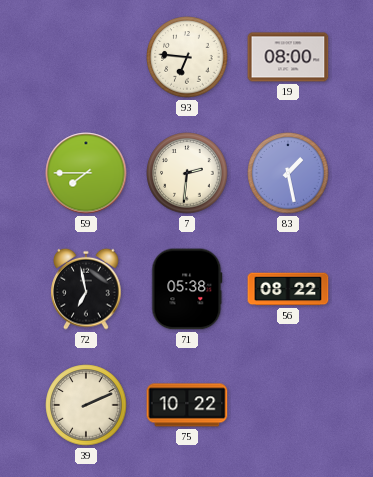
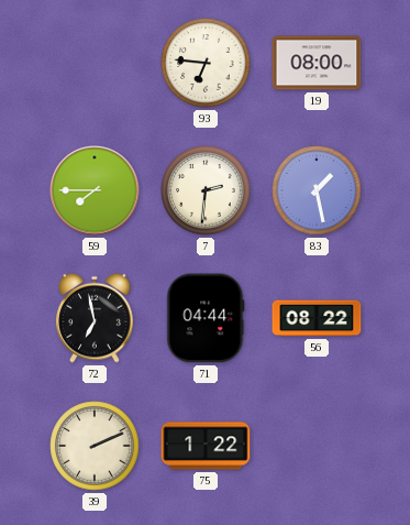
71: 05:38 -> 04:44
75: 10:22 -> 1:22
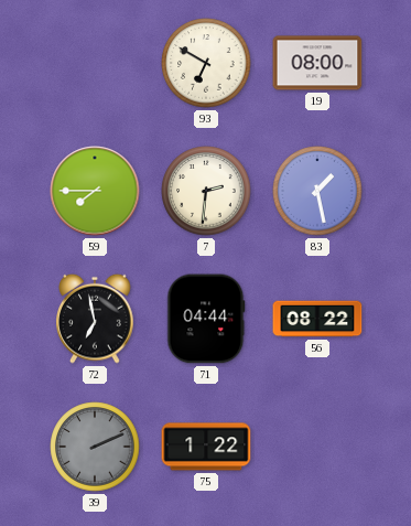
93: 6:46 -> 6:50
39 dial: cream -> grey
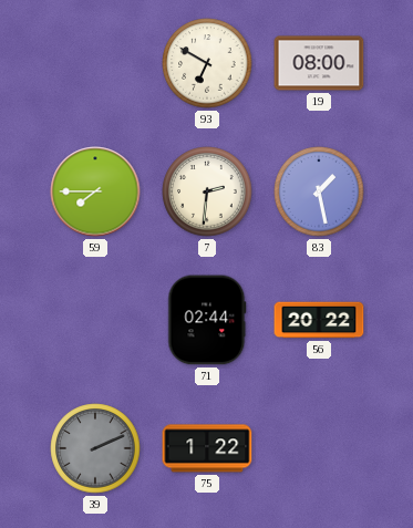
72: 6:58 -> none
71: 04:44 -> 02:44
56: 08:22 -> 20:22
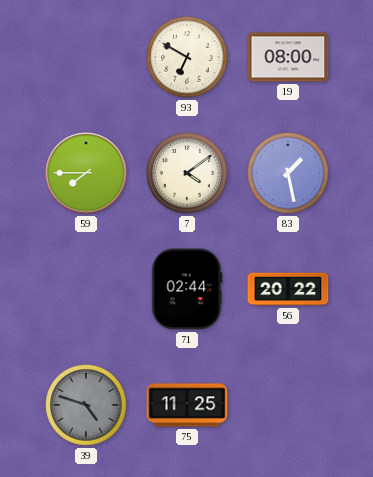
7: 2:31 -> 4:09
39: 2:11 -> 4:48
75: 1:22 -> 11:25
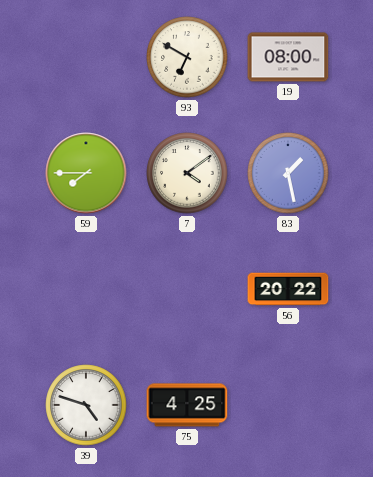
71: 02:44 -> none
39 dial: grey -> white
75: 11:25 -> 4:25
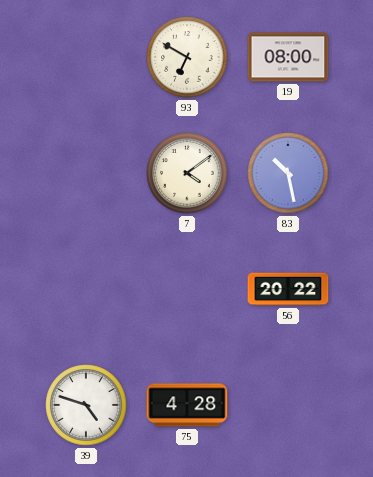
59: 7:45 -> none
83: 1:28 -> 10:28
75: 4:25 -> 4:28
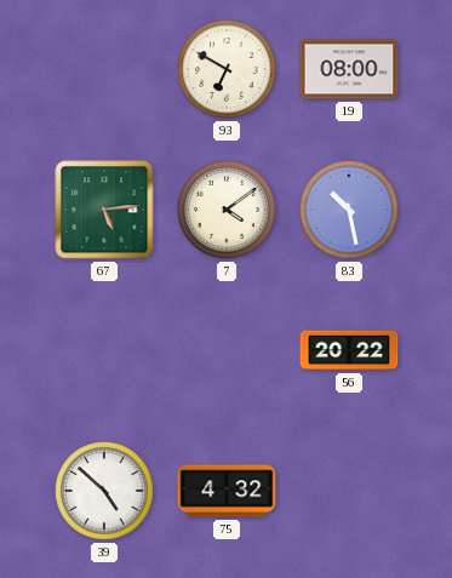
67: none -> 5:14
39: 4:48 -> 4:52
75: 4:28 -> 4:32
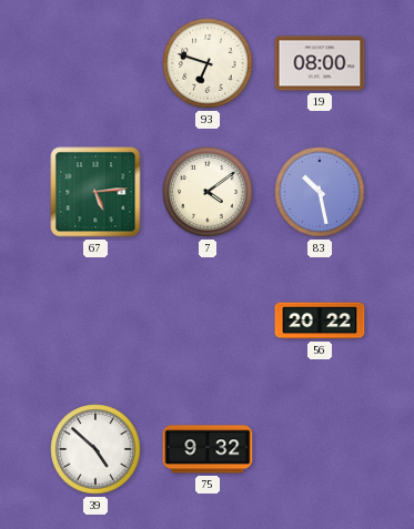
93: 6:50 -> 6:48
75: 4:32 -> 9:32
